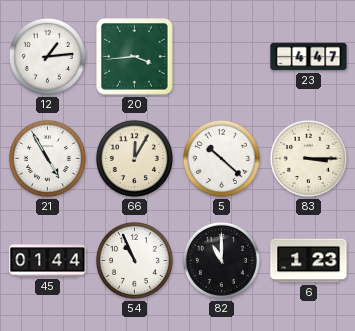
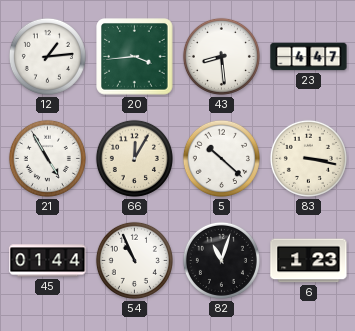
43: none -> 8:29
83: 3:15 -> 3:17
82: 11:00 -> 11:03
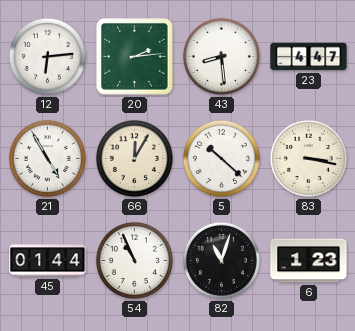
12: 1:14 -> 6:14
20: 3:44 -> 2:14
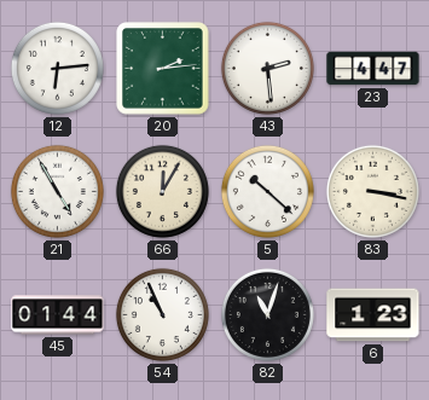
43: 8:29 -> 2:29
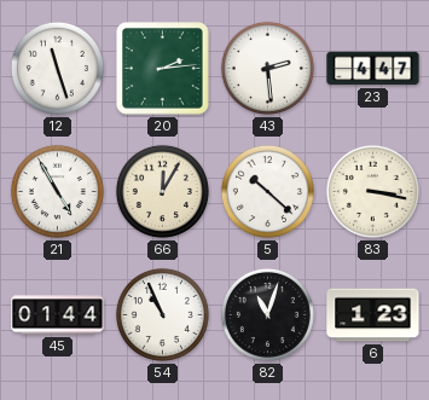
12: 6:14 -> 11:27
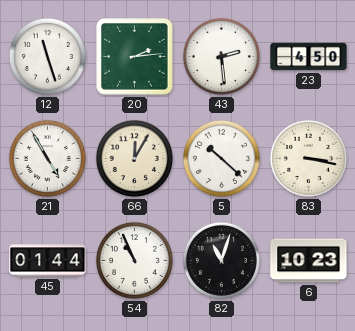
23: 4:47 -> 4:50
6: 1:23 -> 10:23
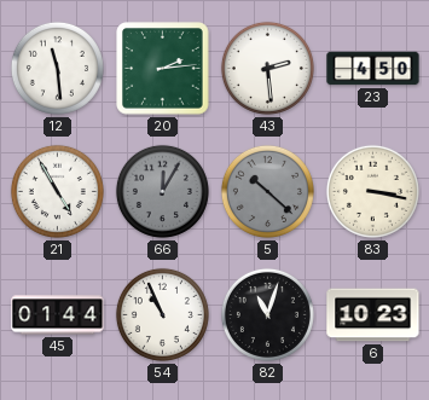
12: 11:27 -> 11:29
66 dial: cream -> grey
5 dial: white -> grey
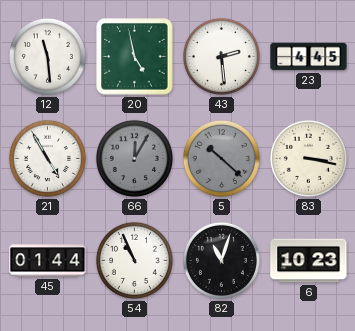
20: 2:14 -> 4:58
23: 4:50 -> 4:45
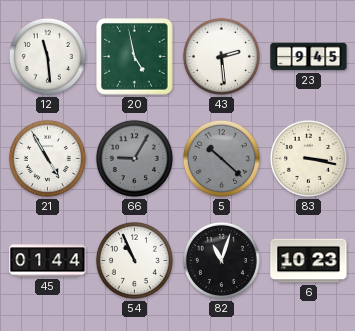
23: 4:45 -> 9:45
66: 12:05 -> 9:05
